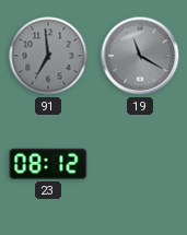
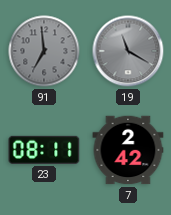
23: 08:12 -> 08:11
7: none -> 2:42
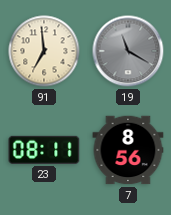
91 dial: grey -> cream
7: 2:42 -> 8:56
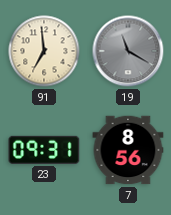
23: 08:11 -> 09:31
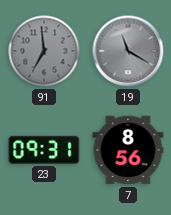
91 dial: cream -> grey
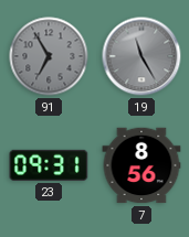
91: 6:59 -> 6:55
19: 11:20 -> 11:25
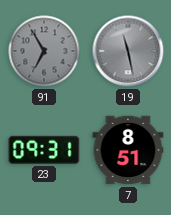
19: 11:25 -> 11:28
7: 8:56 -> 8:51
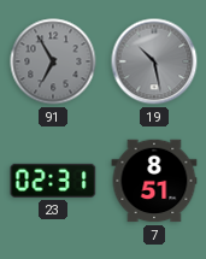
19: 11:28 -> 10:28
23: 09:31 -> 02:31
